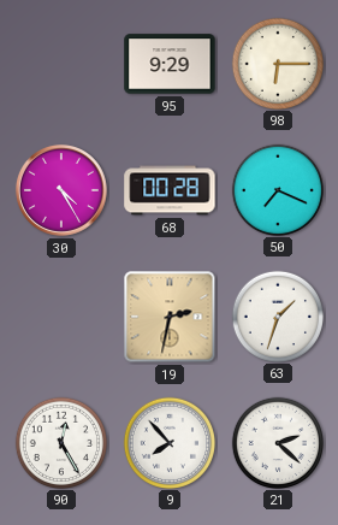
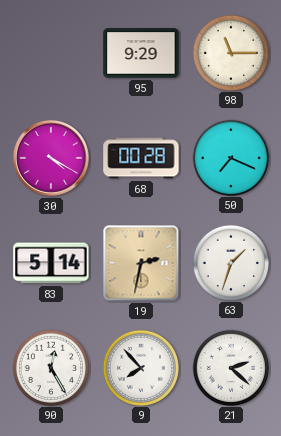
98: 6:15 -> 11:15
30: 4:25 -> 4:20
83: none -> 5:14
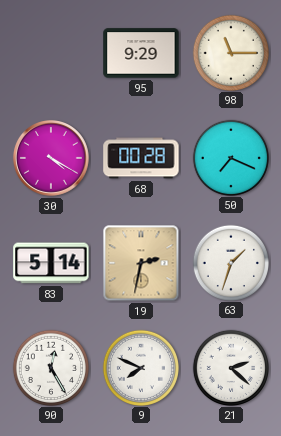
9: 7:53 -> 7:49
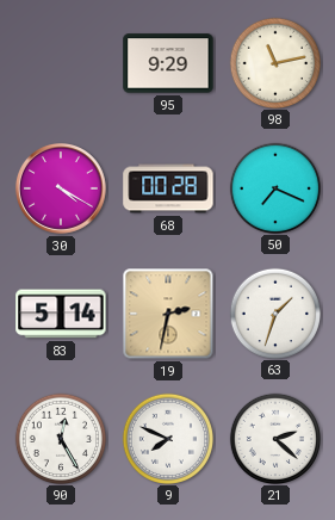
98: 11:15 -> 11:13
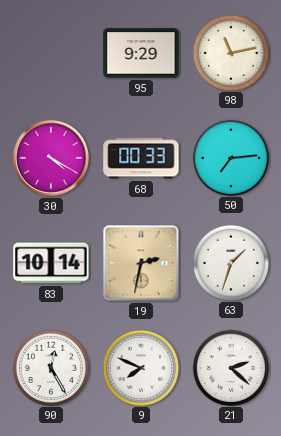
68: 00:28 -> 00:33
50: 7:19 -> 7:14
83: 5:14 -> 10:14
